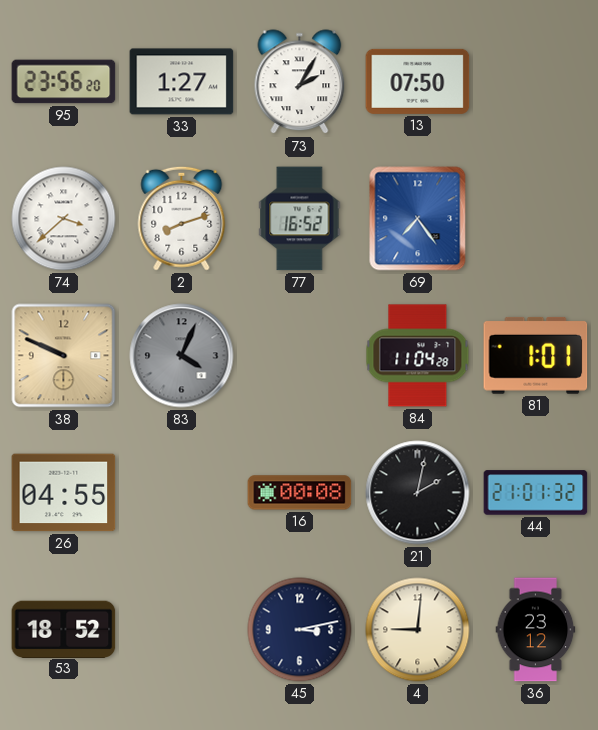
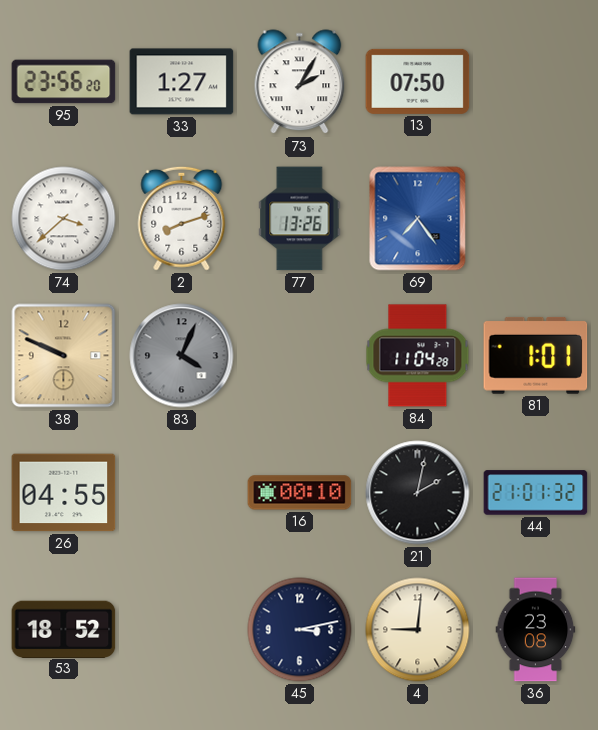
77: 16:52 -> 13:26
16: 00:08 -> 00:10
36: 23:12 -> 23:08
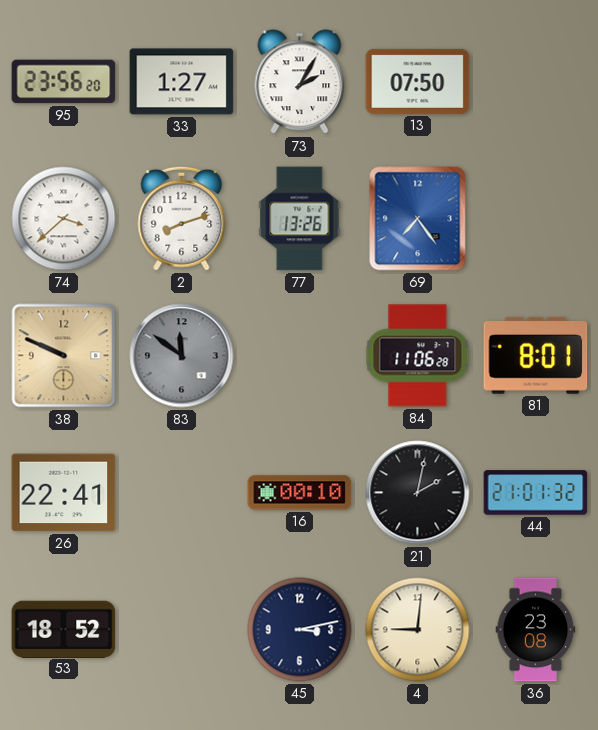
83: 4:04 -> 11:51
84: 11:04 -> 11:06
81: 1:01 -> 8:01
26: 04:55 -> 22:41
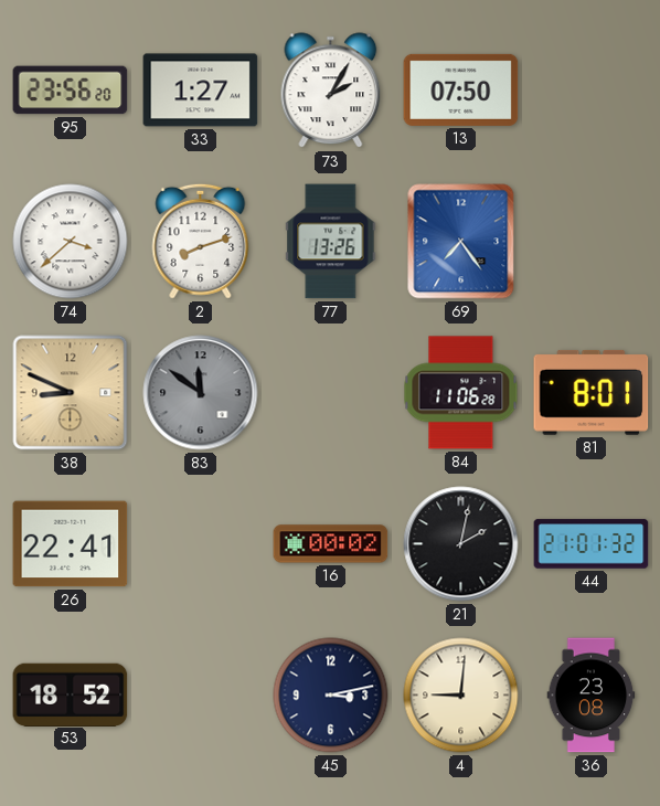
38: 9:49 -> 8:49
16: 00:10 -> 00:02
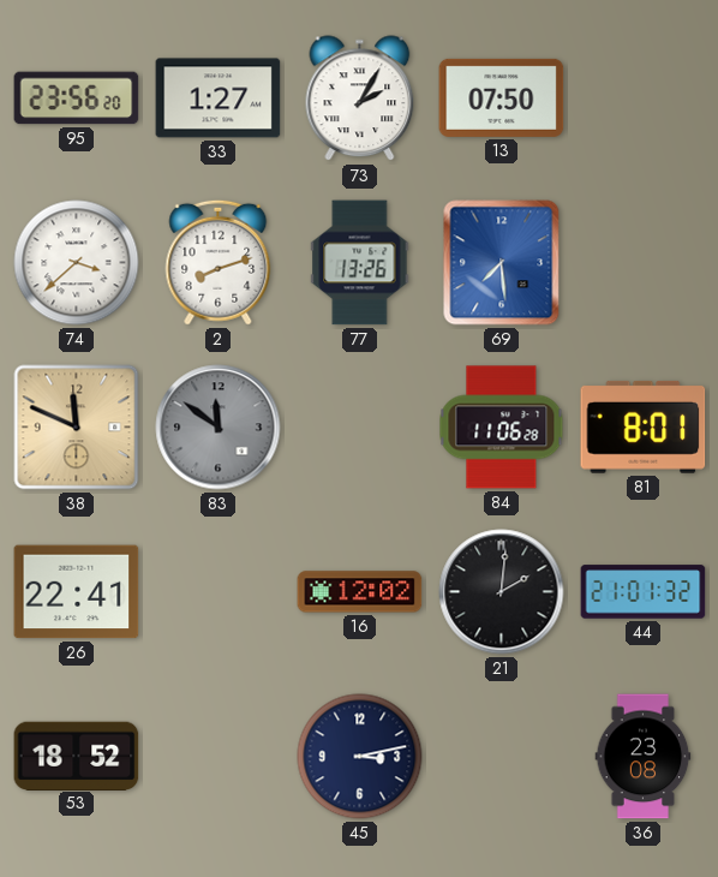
69: 7:24 -> 7:29
38: 8:49 -> 11:49
16: 00:02 -> 12:02
21: 2:02 -> 2:01
4: 9:01 -> none
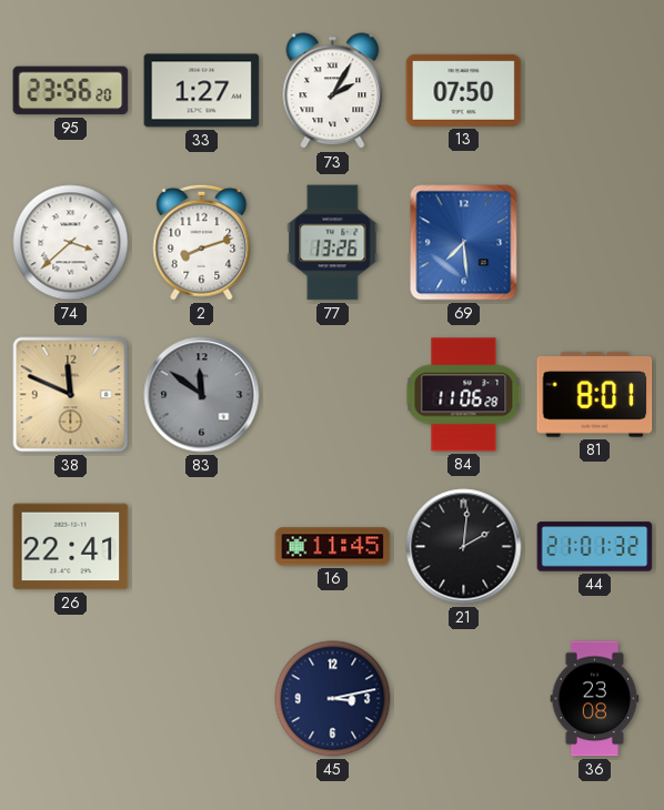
16: 12:02 -> 11:45
53: 18:52 -> none
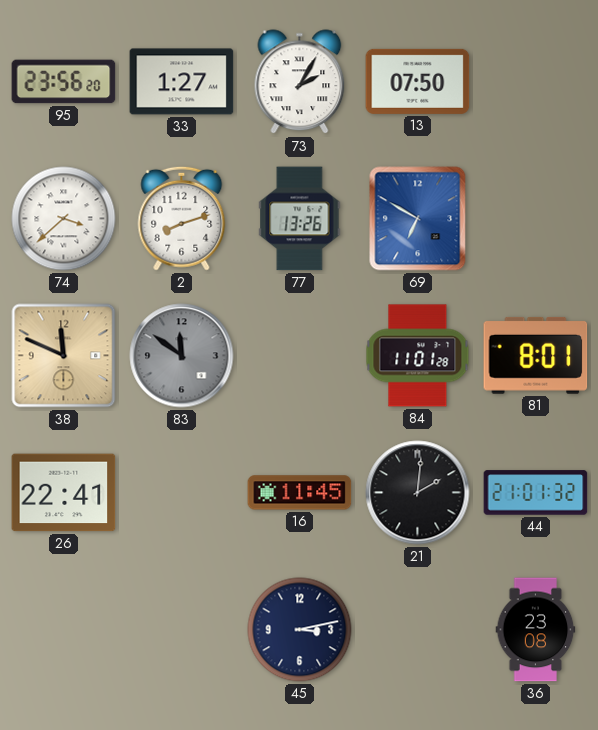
69: 7:29 -> 6:50
84: 11:06 -> 11:01
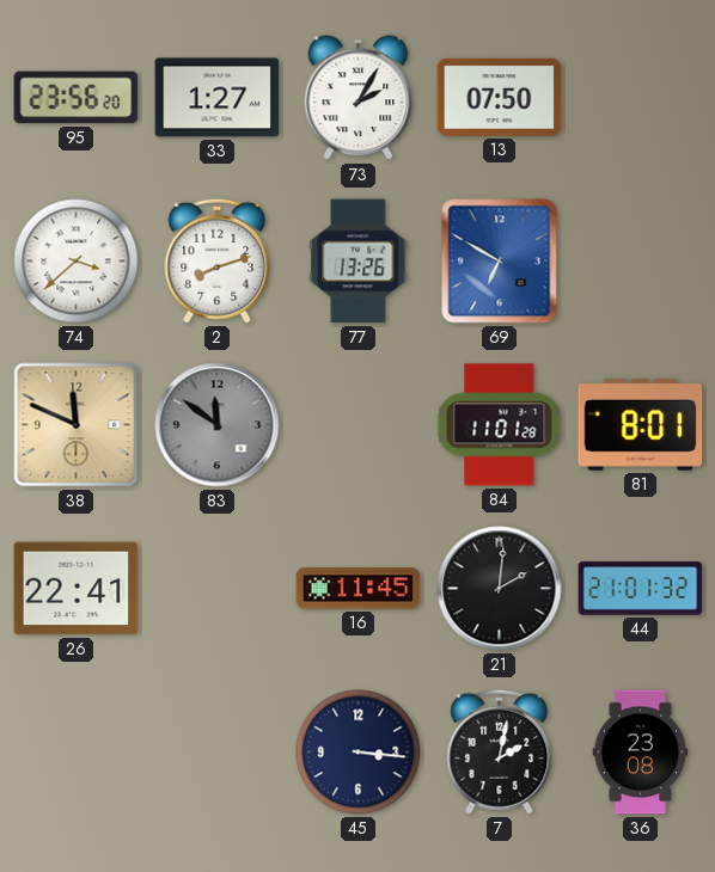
45: 3:13 -> 3:16
7: none -> 2:02
